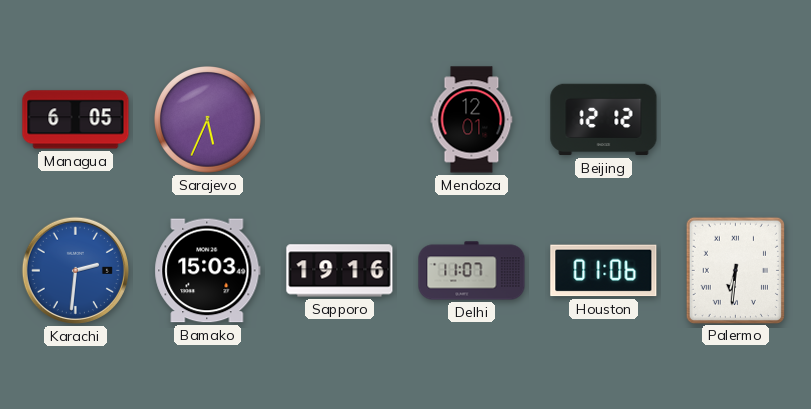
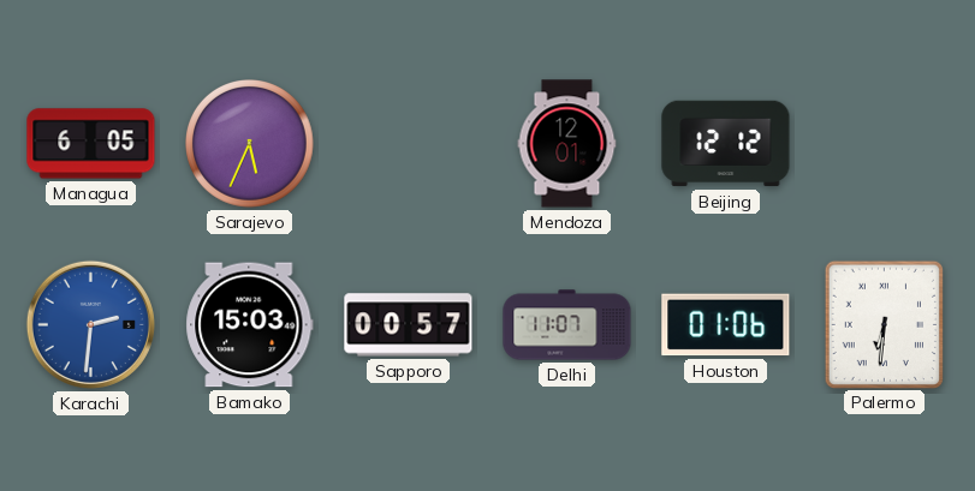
Sapporo: 19:16 -> 00:57
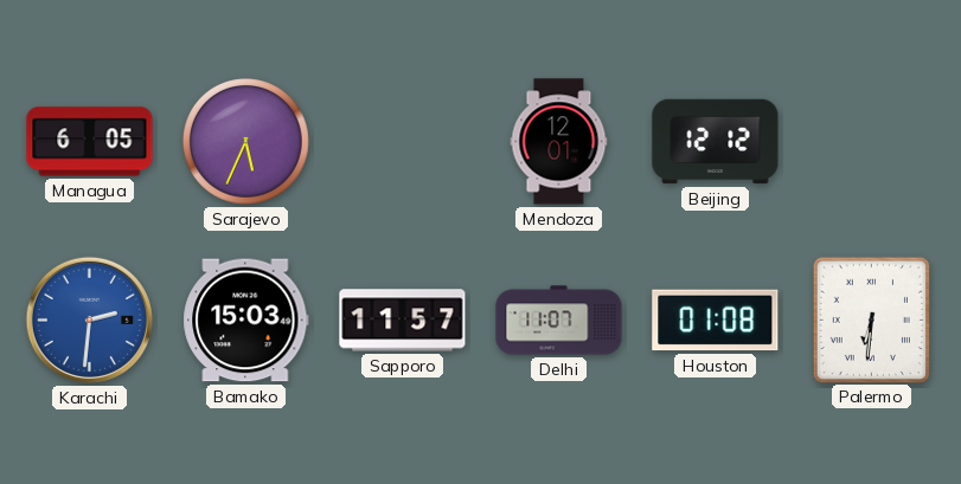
Sapporo: 00:57 -> 11:57
Houston: 01:06 -> 01:08
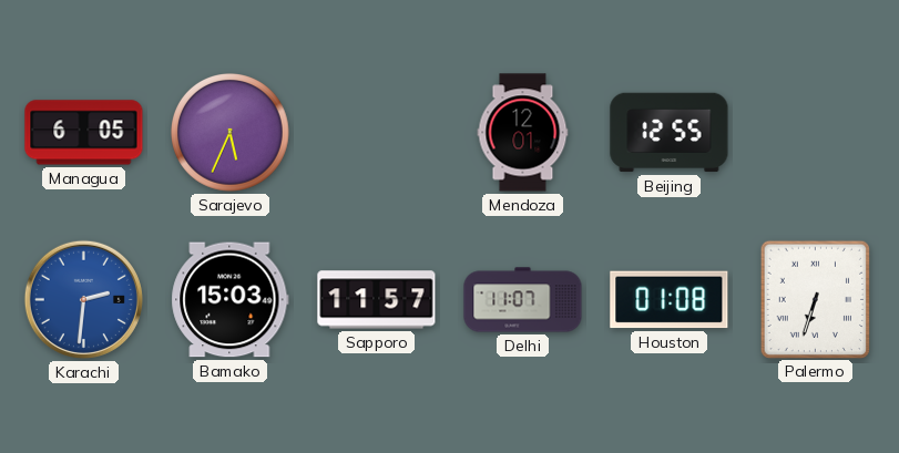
Beijing: 12:12 -> 12:55
Palermo: 6:31 -> 6:33
